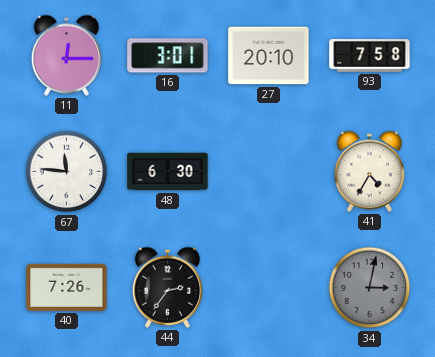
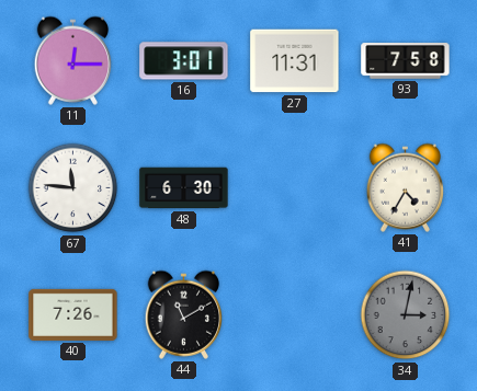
27: 20:10 -> 11:31
44: 2:36 -> 11:10
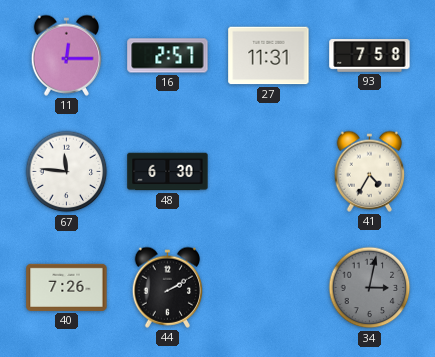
16: 3:01 -> 2:57
44: 11:10 -> 2:10
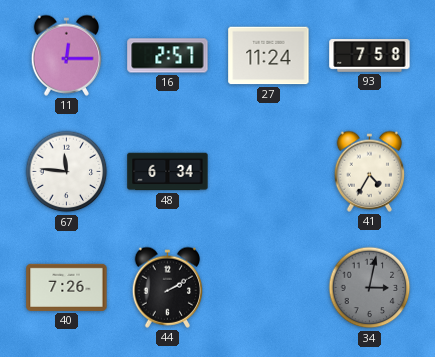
27: 11:31 -> 11:24
48: 6:30 -> 6:34
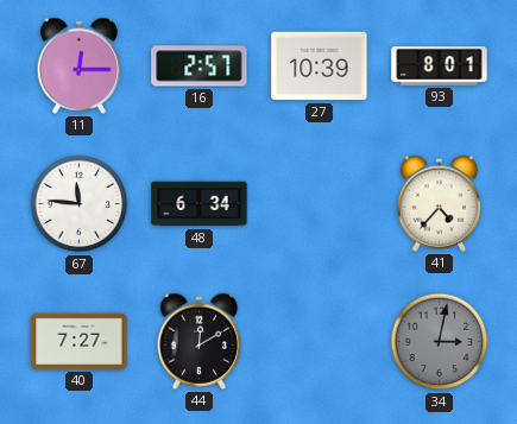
27: 11:24 -> 10:39
93: 7:58 -> 8:01
41: 4:35 -> 4:37
40: 7:26 -> 7:27
44: 2:10 -> 12:10
